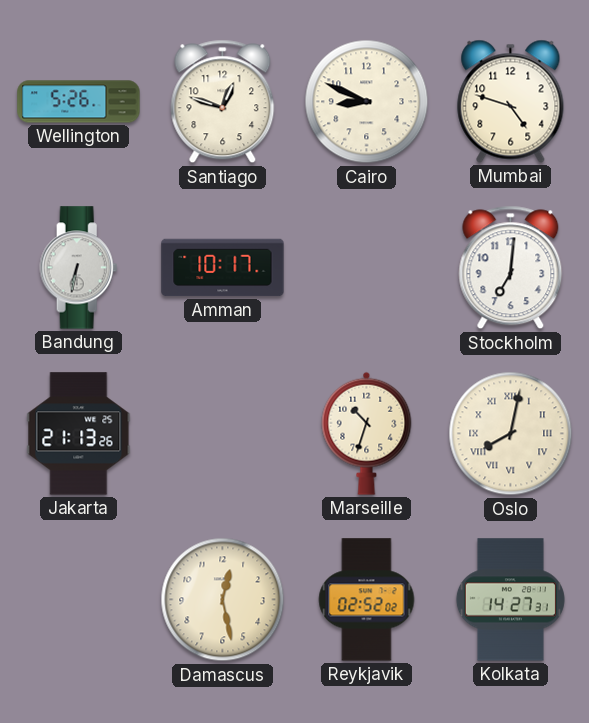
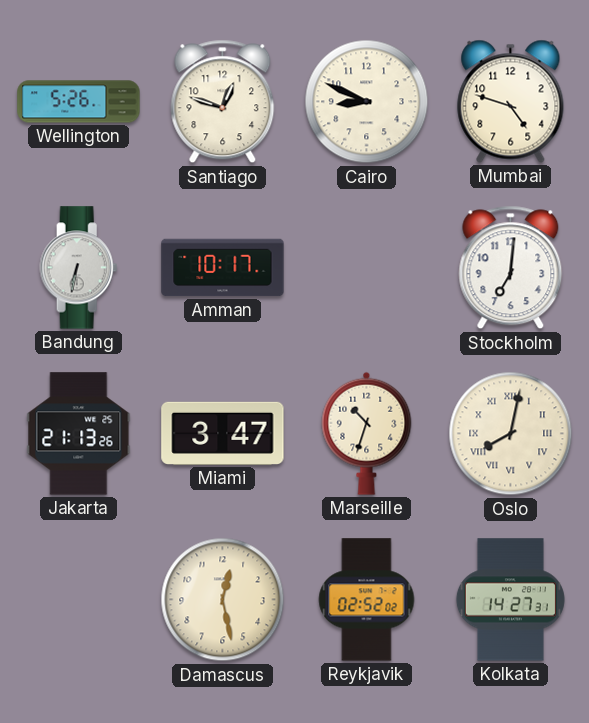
Miami: none -> 3:47
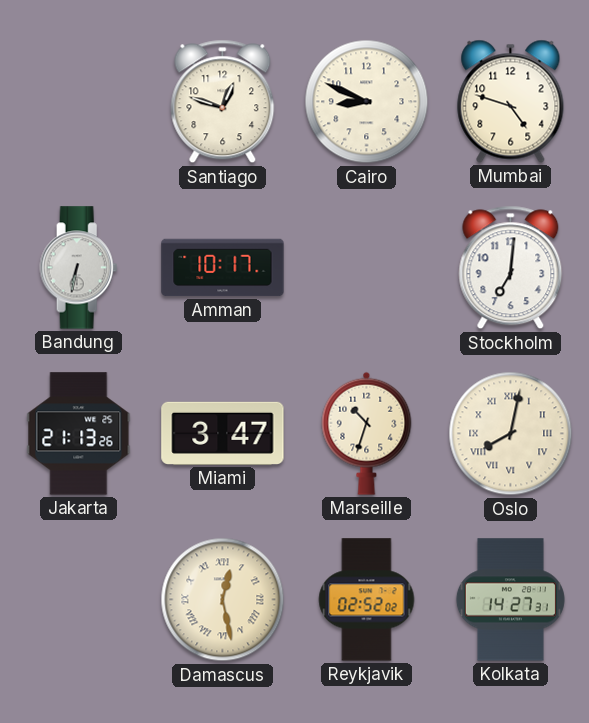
Wellington: 5:26 -> none
Damascus numerals: Arabic -> Roman
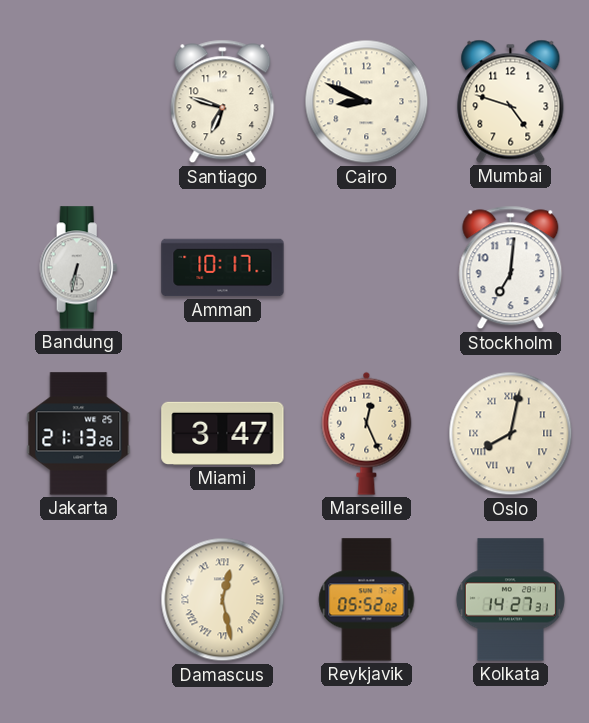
Santiago: 12:48 -> 6:48
Marseille: 10:33 -> 12:26
Reykjavik: 02:52 -> 05:52
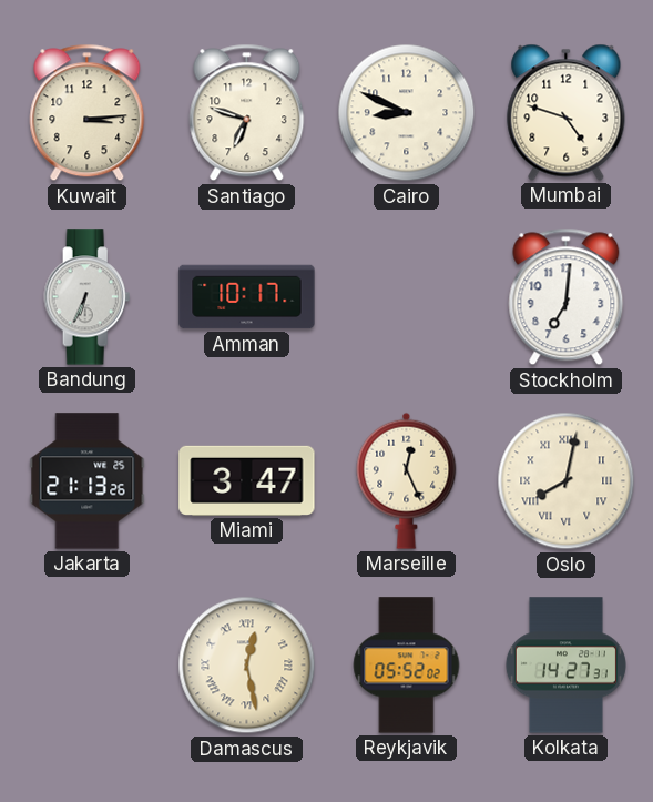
Kuwait: none -> 3:14
Bandung: 6:32 -> 6:34
